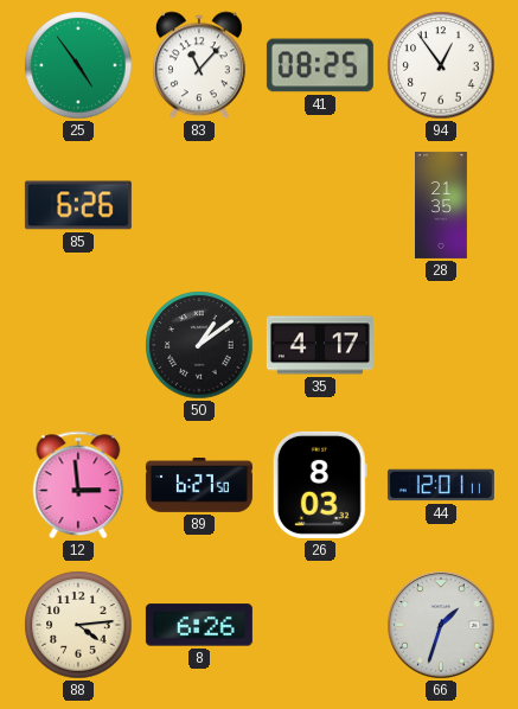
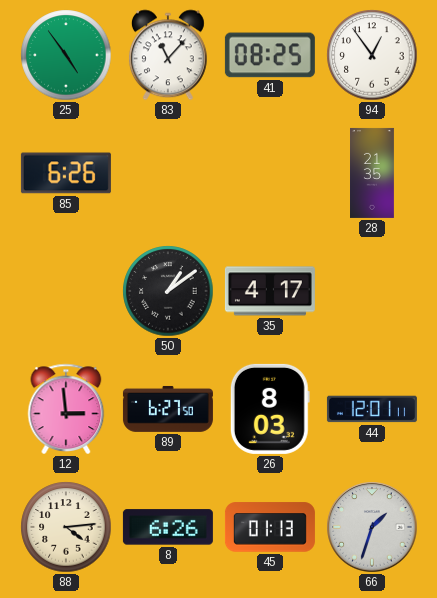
45: none -> 01:13
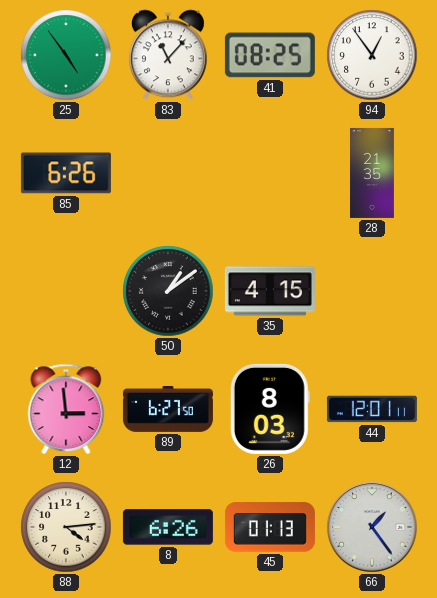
35: 4:17 -> 4:15
66: 1:33 -> 1:24
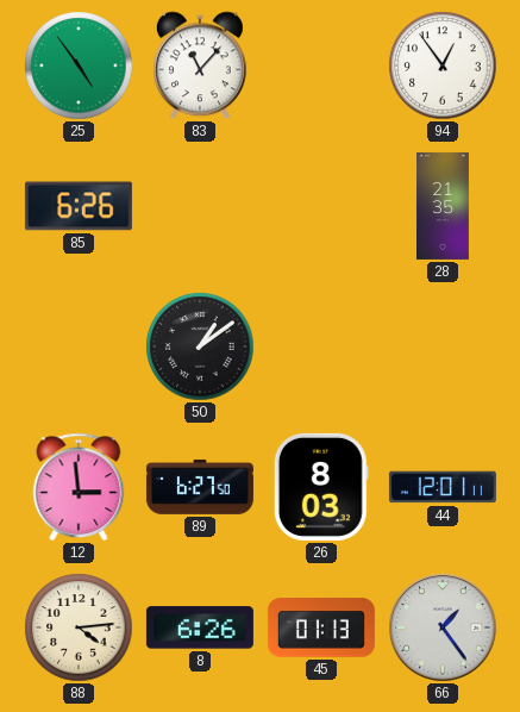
41: 08:25 -> none
35: 4:15 -> none
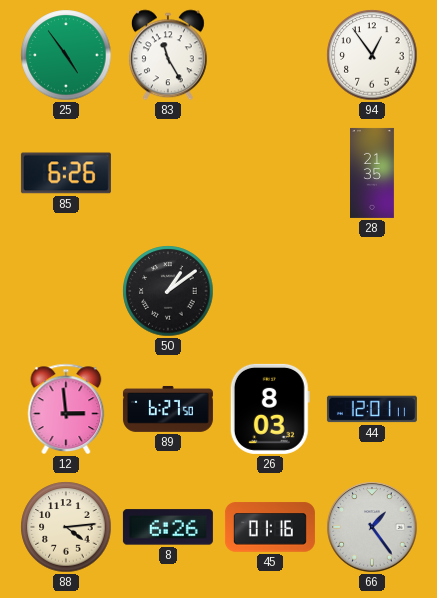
83: 11:07 -> 11:25
45: 01:13 -> 01:16
